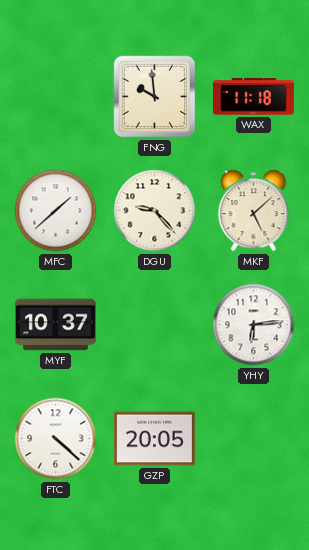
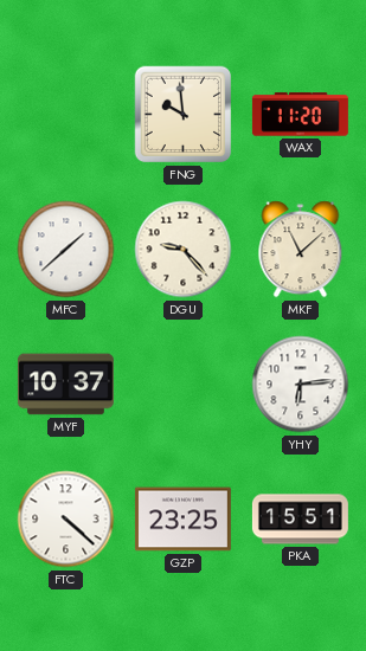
WAX: 11:18 -> 11:20
MKF: 5:08 -> 11:08
GZP: 20:05 -> 23:25
PKA: none -> 15:51
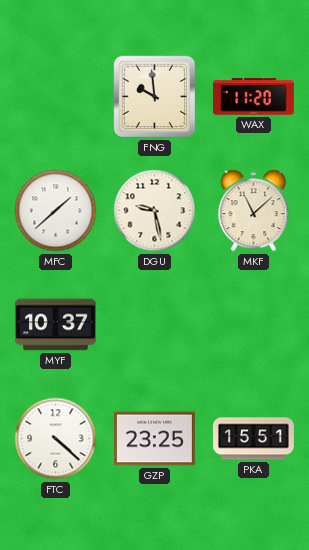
DGU: 9:23 -> 9:28
YHY: 6:14 -> none
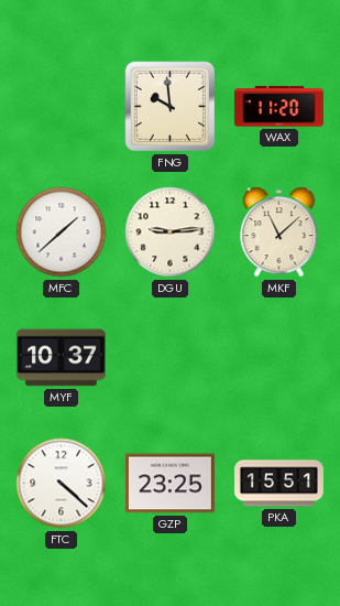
DGU: 9:28 -> 9:14
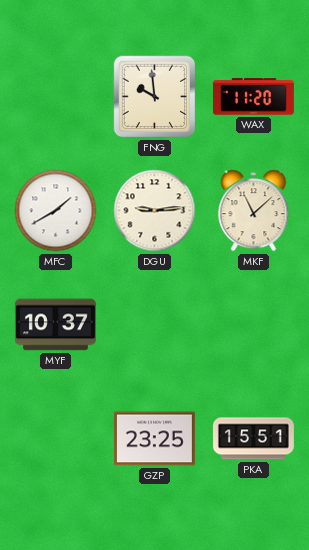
MFC: 1:38 -> 1:40
FTC: 4:22 -> none
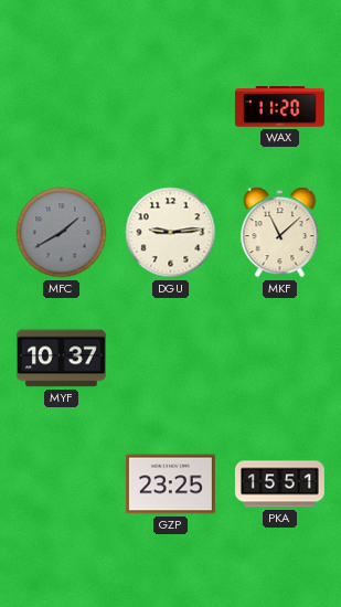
FNG: 9:59 -> none
MFC dial: white -> grey
